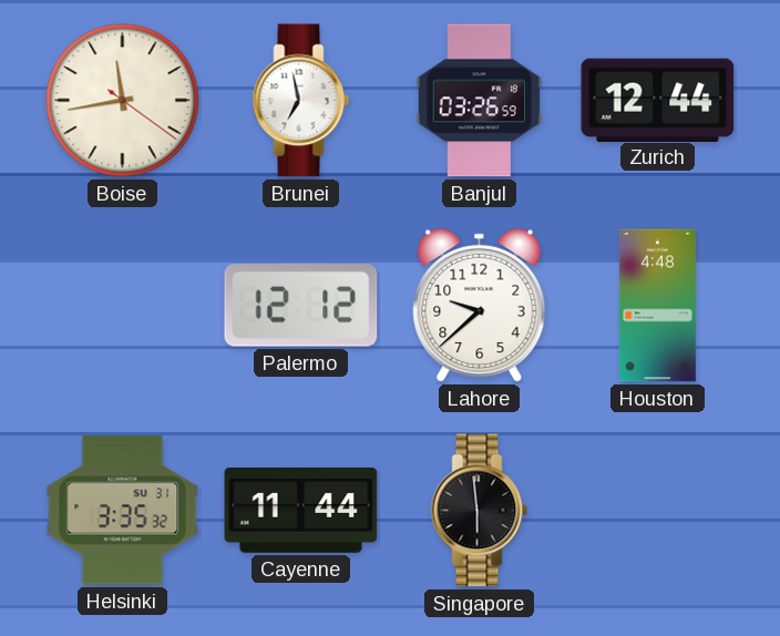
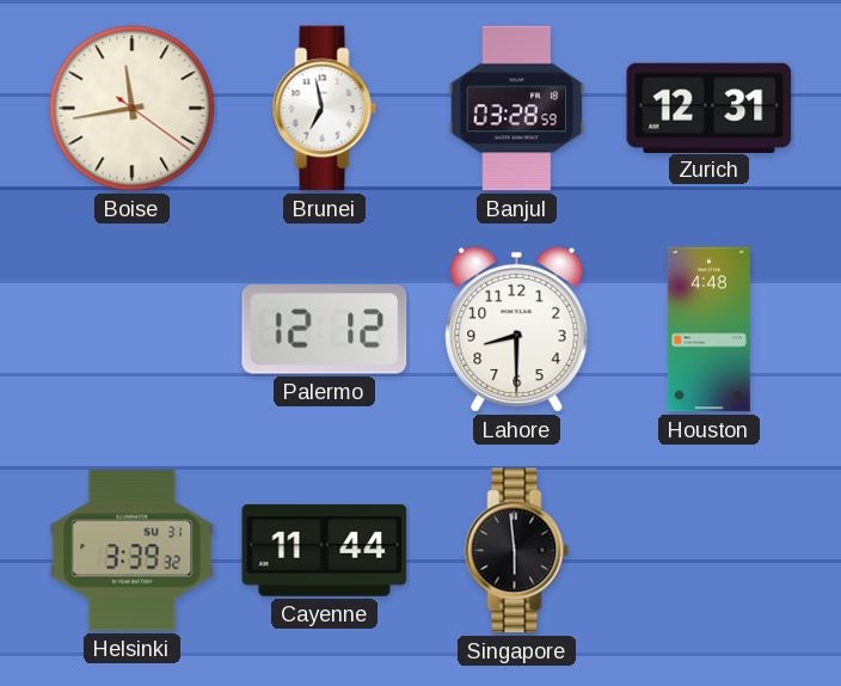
Banjul: 03:26 -> 03:28
Zurich: 12:44 -> 12:31
Lahore: 9:38 -> 8:30
Helsinki: 3:35 -> 3:39
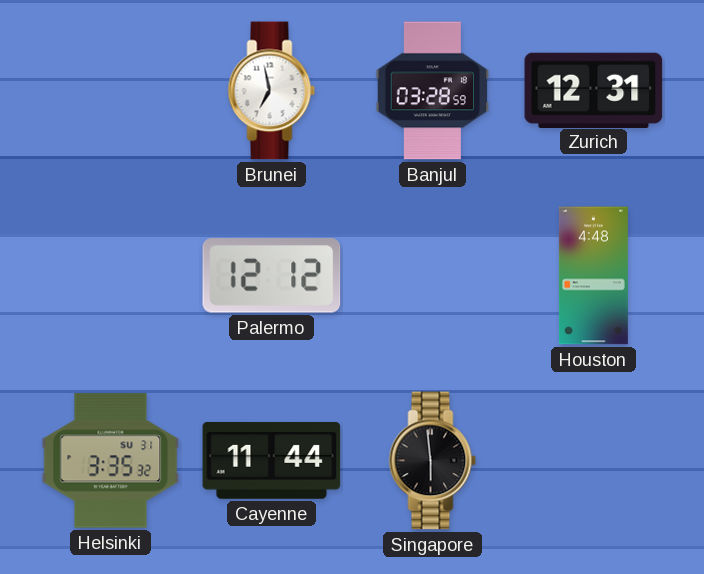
Boise: 11:43 -> none
Lahore: 8:30 -> none
Helsinki: 3:39 -> 3:35
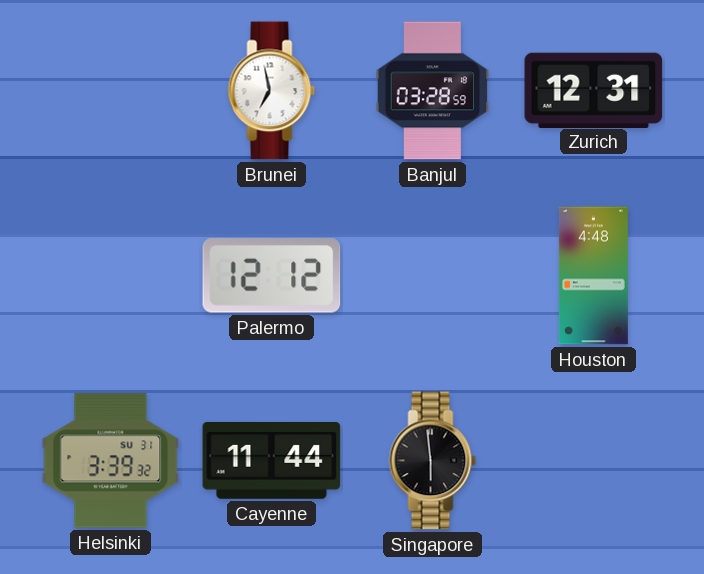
Helsinki: 3:35 -> 3:39
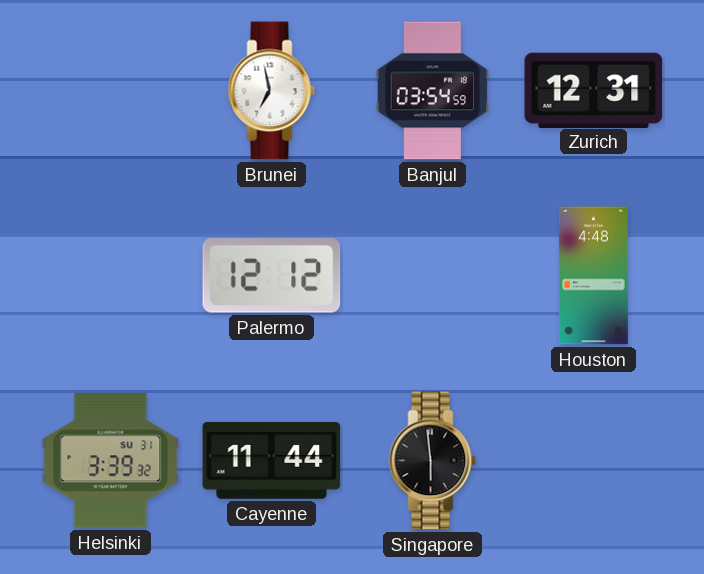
Banjul: 03:28 -> 03:54
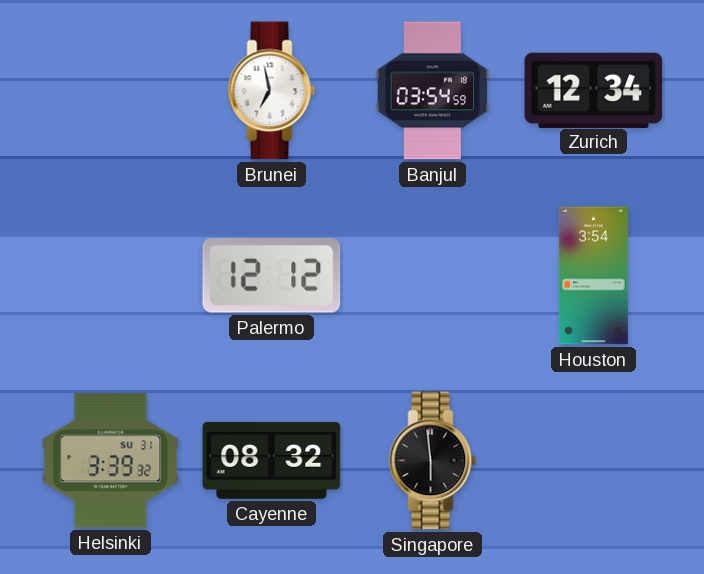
Zurich: 12:31 -> 12:34
Houston: 4:48 -> 3:54
Cayenne: 11:44 -> 08:32
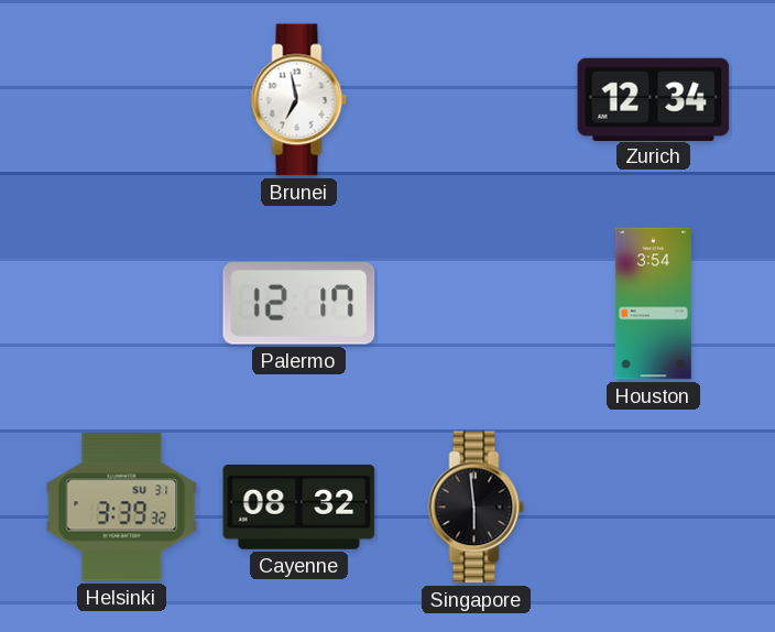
Banjul: 03:54 -> none
Palermo: 12:12 -> 12:17
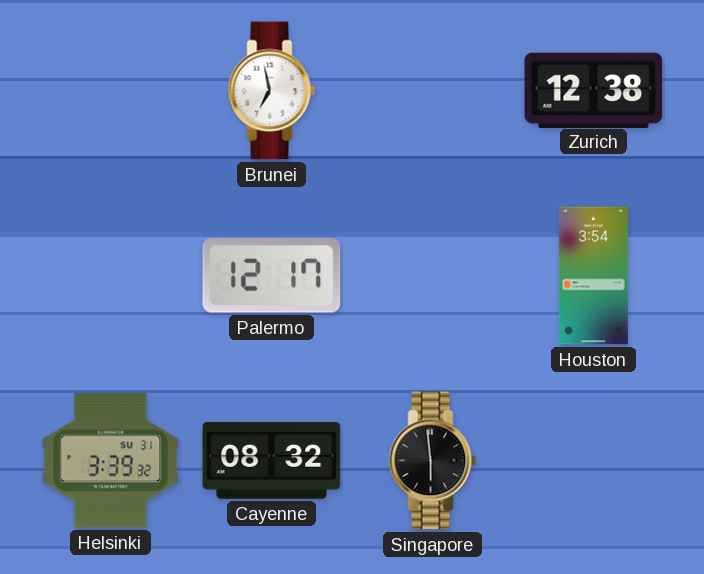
Zurich: 12:34 -> 12:38
